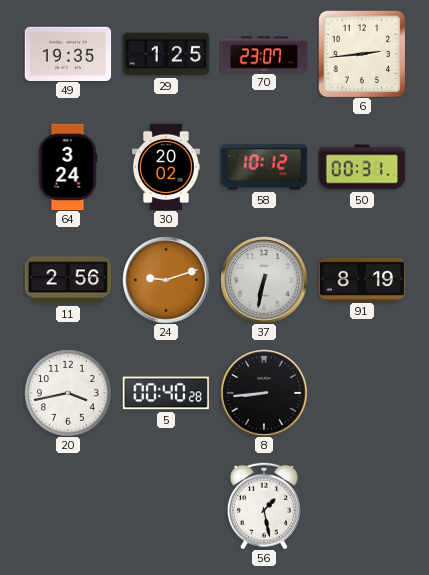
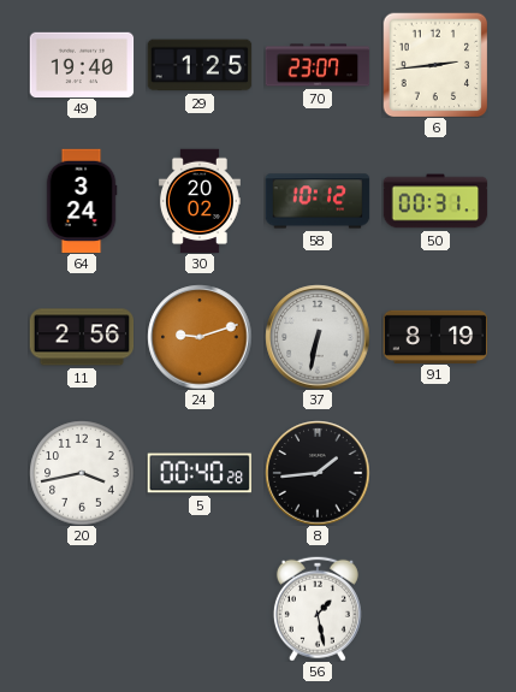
49: 19:35 -> 19:40
8: 8:44 -> 1:44
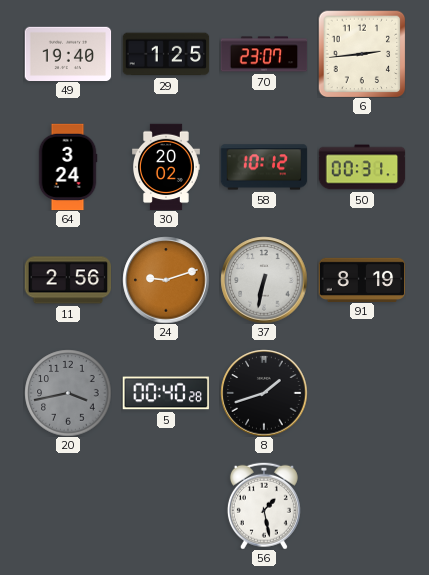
20 dial: white -> grey
8: 1:44 -> 1:42
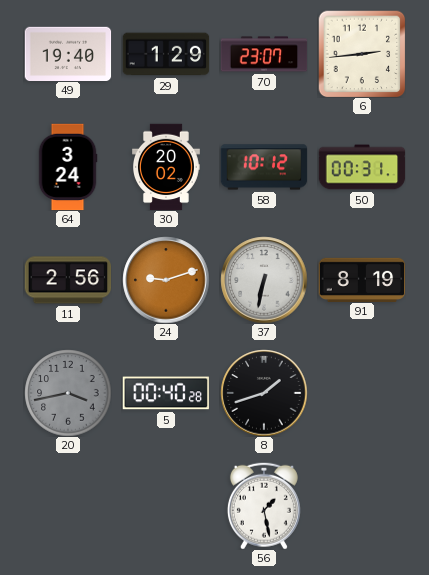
29: 1:25 -> 1:29
